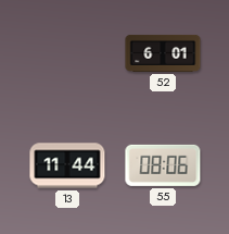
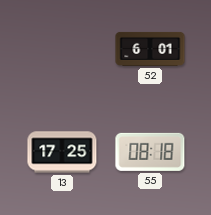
13: 11:44 -> 17:25
55: 08:06 -> 08:18
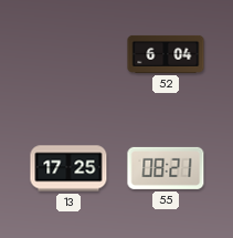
52: 6:01 -> 6:04
55: 08:18 -> 08:21
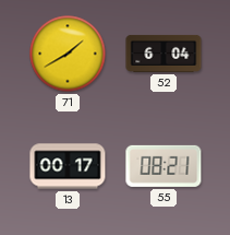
71: none -> 1:40
13: 17:25 -> 00:17
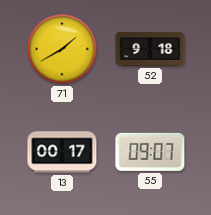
52: 6:04 -> 9:18
55: 08:21 -> 09:07
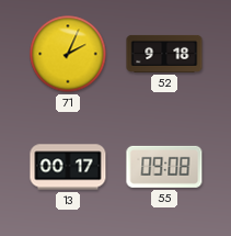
71: 1:40 -> 2:04
55: 09:07 -> 09:08
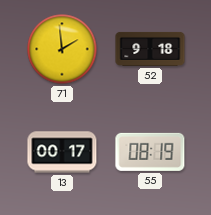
71: 2:04 -> 1:59
55: 09:08 -> 08:19
